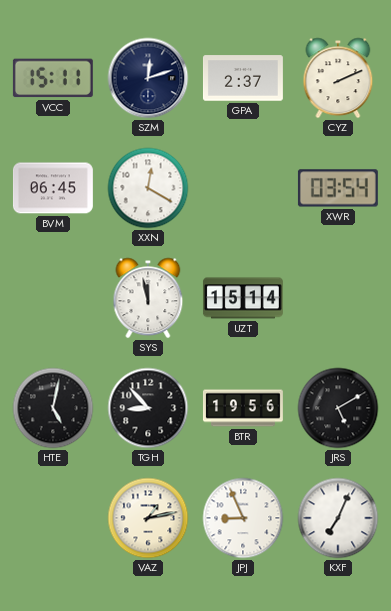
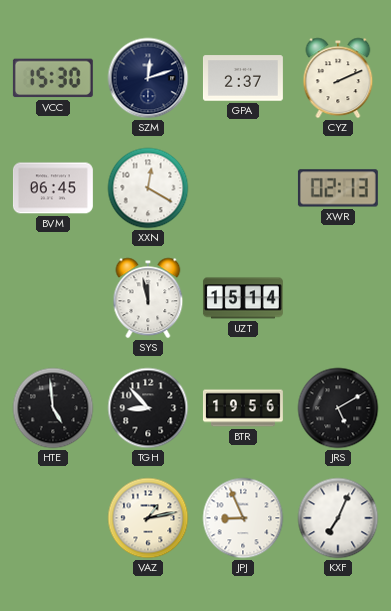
VCC: 15:11 -> 15:30
XWR: 03:54 -> 02:13
HTE: 5:02 -> 4:59
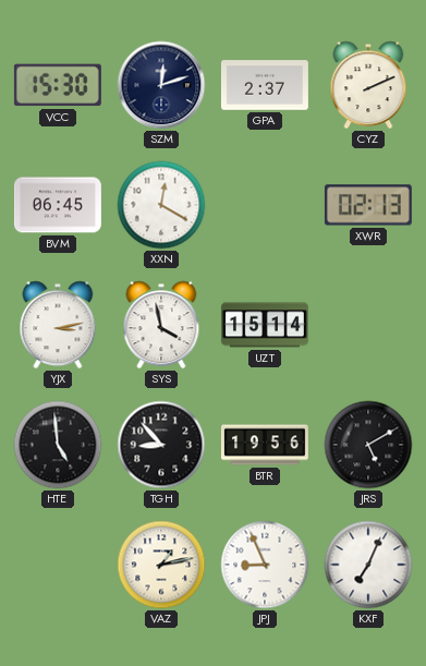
YJX: none -> 3:13
SYS: 11:58 -> 3:58
